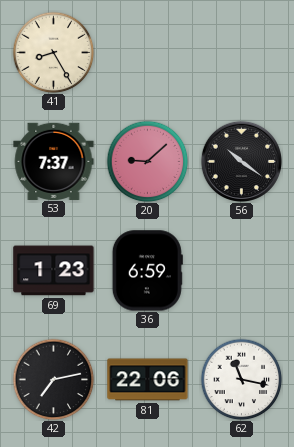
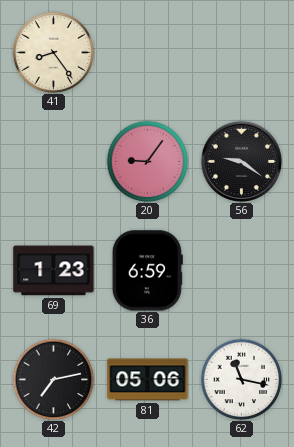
41: 8:25 -> 8:24
53: 7:37 -> none
20: 9:08 -> 9:06
56: 10:21 -> 9:21
81: 22:06 -> 05:06
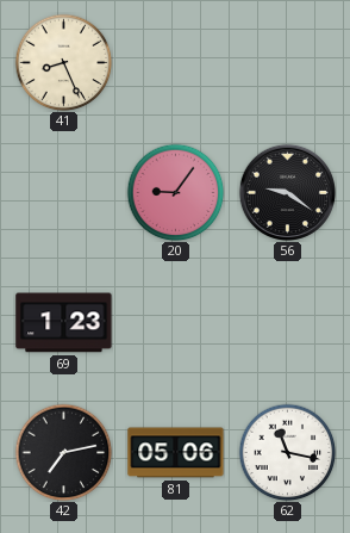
41: 8:24 -> 8:26
36: 6:59 -> none
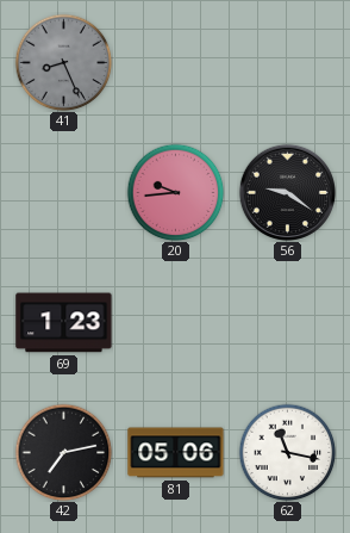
41 dial: cream -> grey
20: 9:06 -> 9:44
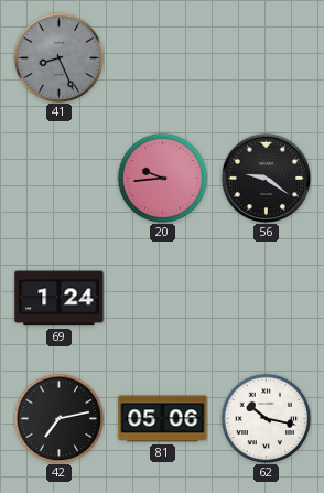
69: 1:23 -> 1:24
62: 11:17 -> 10:17
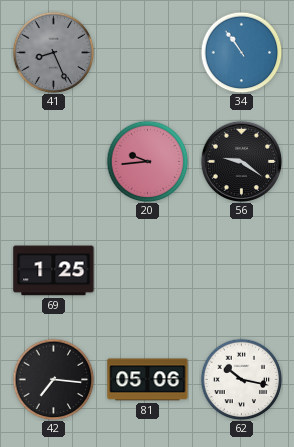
34: none -> 10:54
69: 1:24 -> 1:25
42: 7:13 -> 7:16
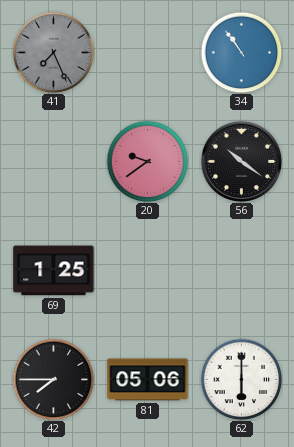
41: 8:26 -> 7:26
20: 9:44 -> 9:39
56: 9:21 -> 10:21
42: 7:16 -> 7:45
62: 10:17 -> 6:00
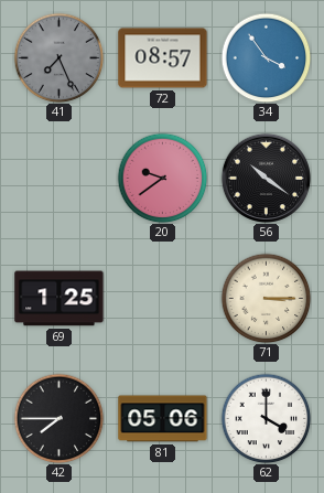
72: none -> 08:57
34: 10:54 -> 3:54
71: none -> 3:15
62: 6:00 -> 4:00
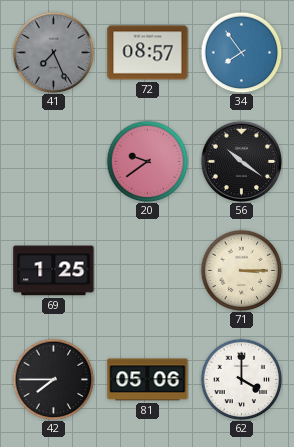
34: 3:54 -> 7:54
